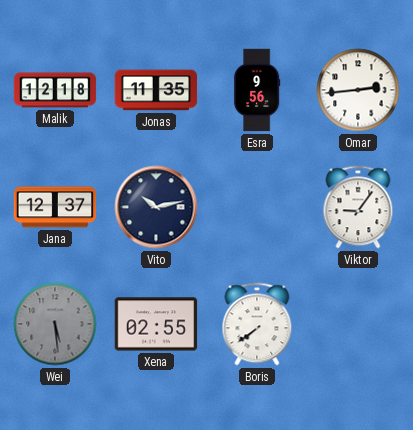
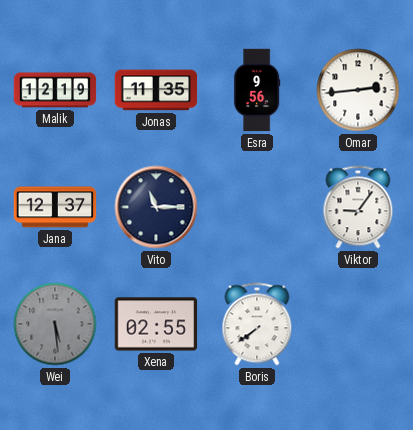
Malik: 12:18 -> 12:19
Vito: 10:13 -> 11:15
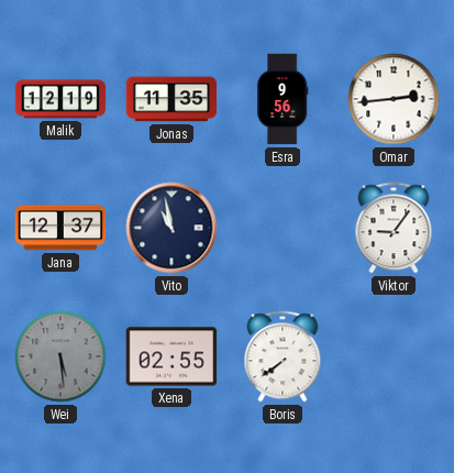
Vito: 11:15 -> 10:58
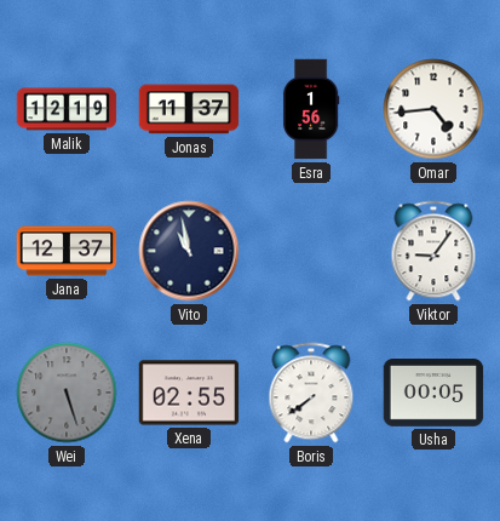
Jonas: 11:35 -> 11:37
Esra: 9:56 -> 1:56
Omar: 2:44 -> 4:44
Wei: 5:29 -> 5:27
Usha: none -> 00:05
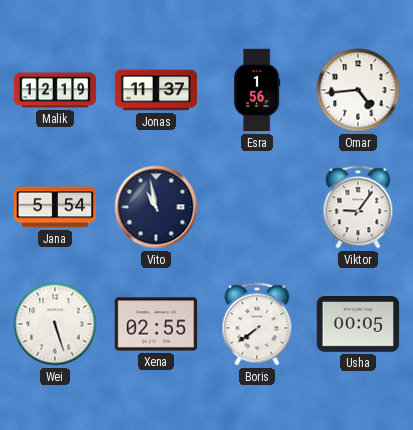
Jana: 12:37 -> 5:54
Wei dial: grey -> white
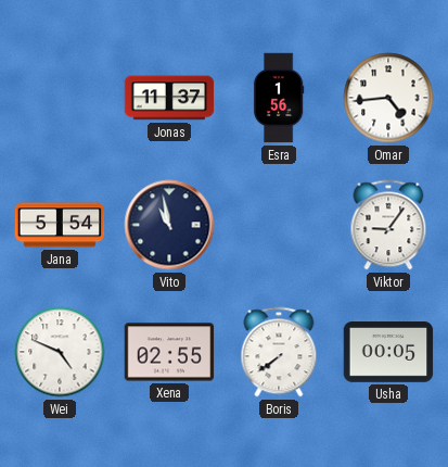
Malik: 12:19 -> none
Wei: 5:27 -> 4:49
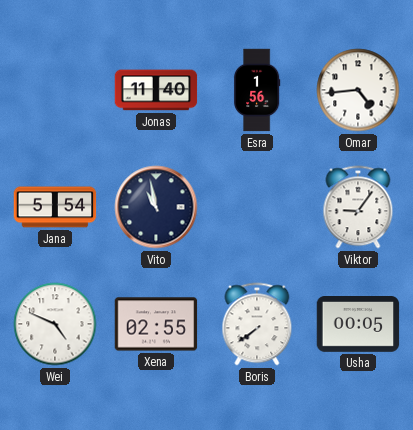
Jonas: 11:37 -> 11:40
